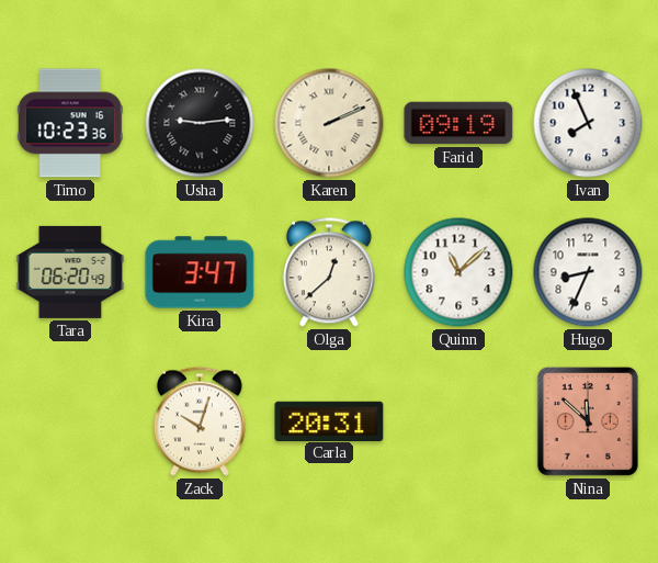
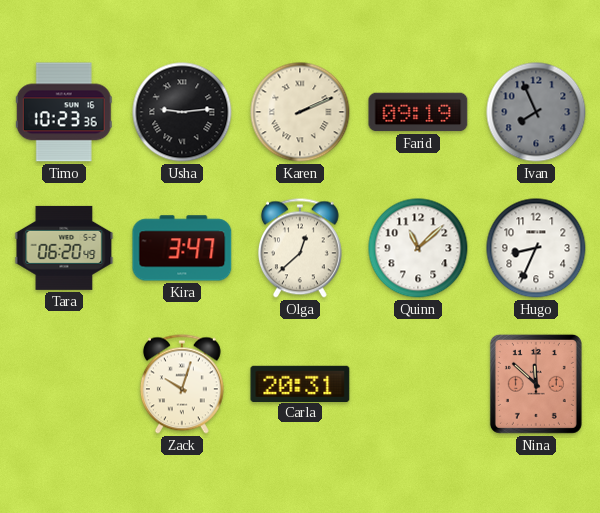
Ivan dial: white -> grey
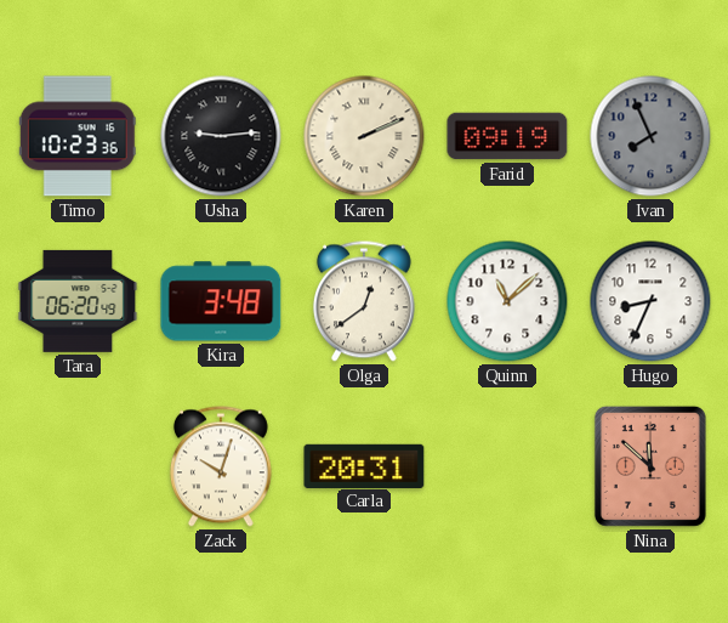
Kira: 3:47 -> 3:48
Olga: 12:38 -> 12:39
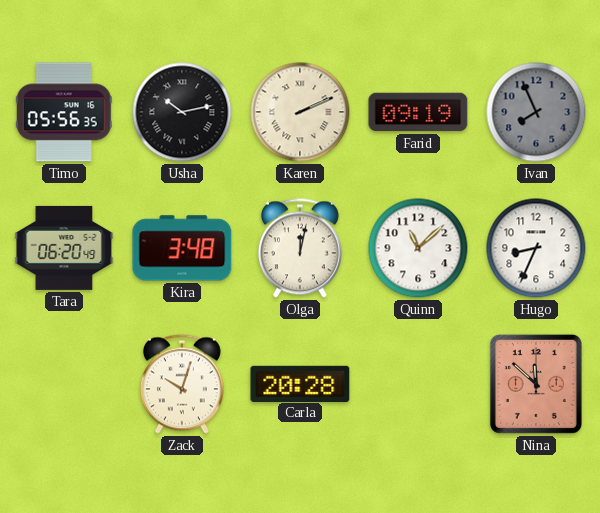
Timo: 10:23 -> 05:56
Usha: 9:14 -> 10:13
Olga: 12:39 -> 12:02
Carla: 20:31 -> 20:28
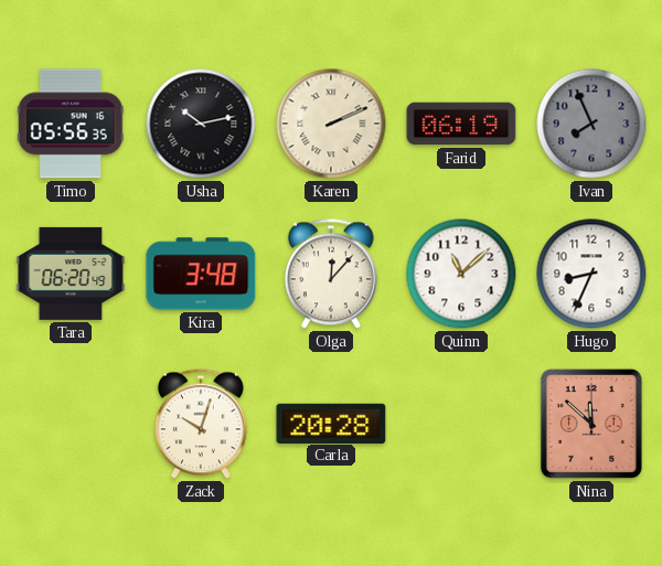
Farid: 09:19 -> 06:19
Olga: 12:02 -> 12:07
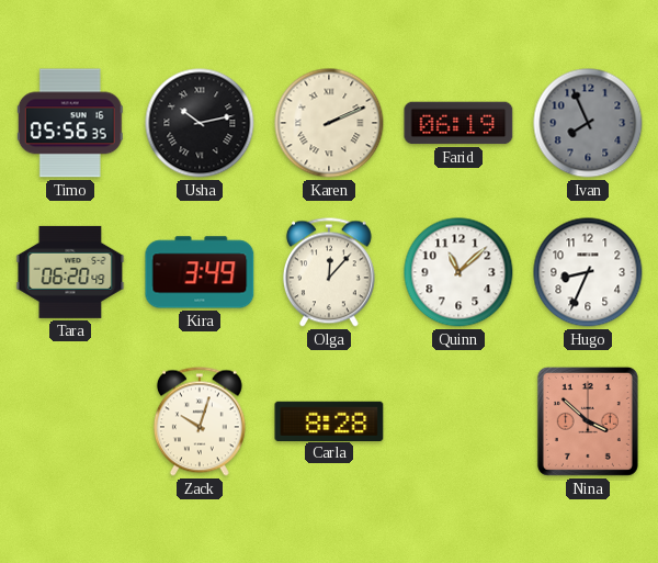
Kira: 3:48 -> 3:49
Carla: 20:28 -> 8:28
Nina: 11:52 -> 3:52
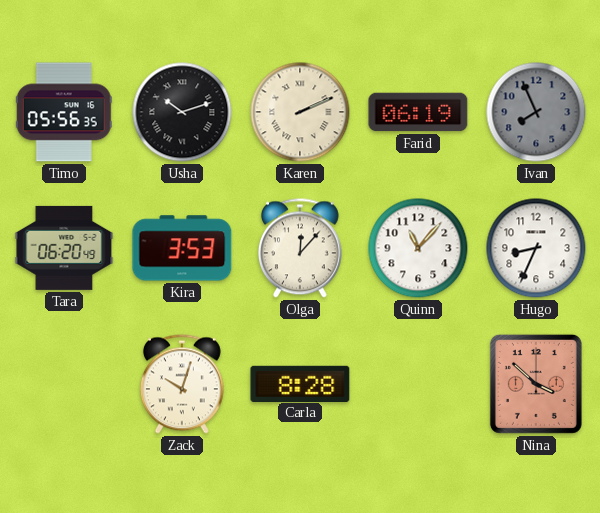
Usha: 10:13 -> 10:12
Kira: 3:49 -> 3:53
Quinn: 11:08 -> 11:07
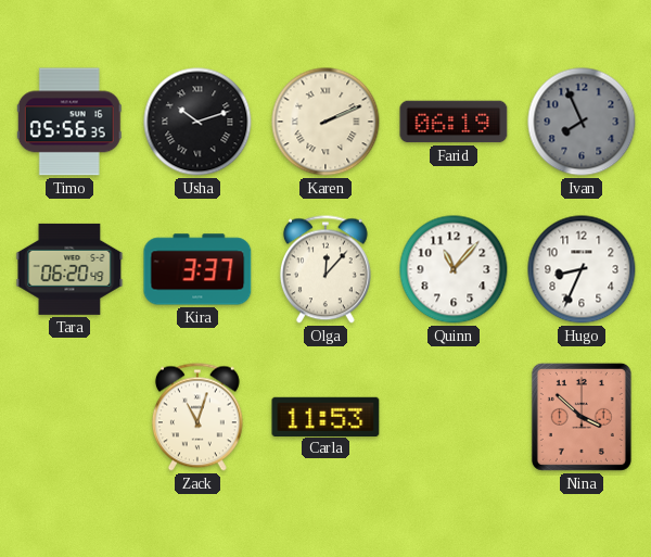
Kira: 3:53 -> 3:37
Zack: 10:03 -> 11:03
Carla: 8:28 -> 11:53
